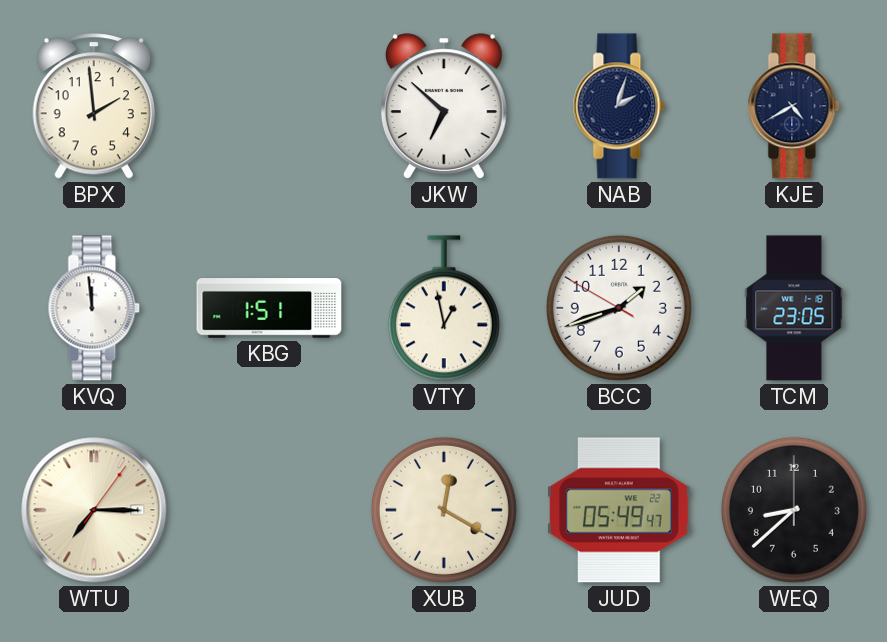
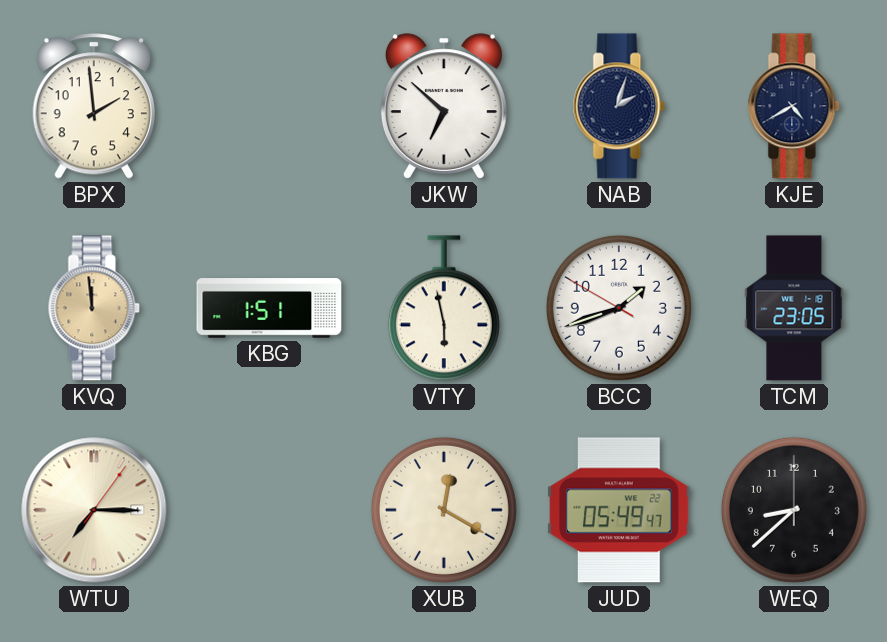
KVQ dial: white -> champagne
VTY: 12:58 -> 5:58
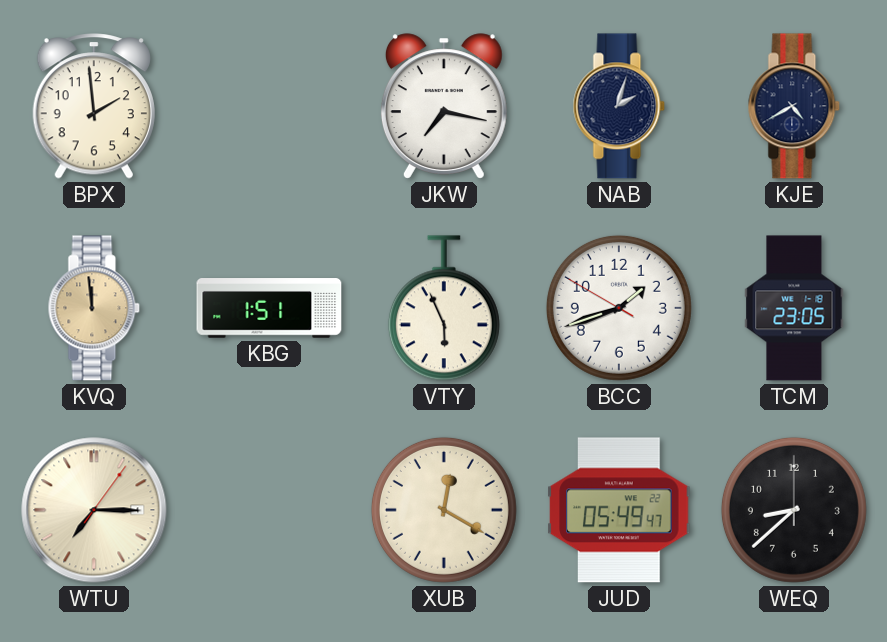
JKW: 6:52 -> 7:17
VTY: 5:58 -> 5:56
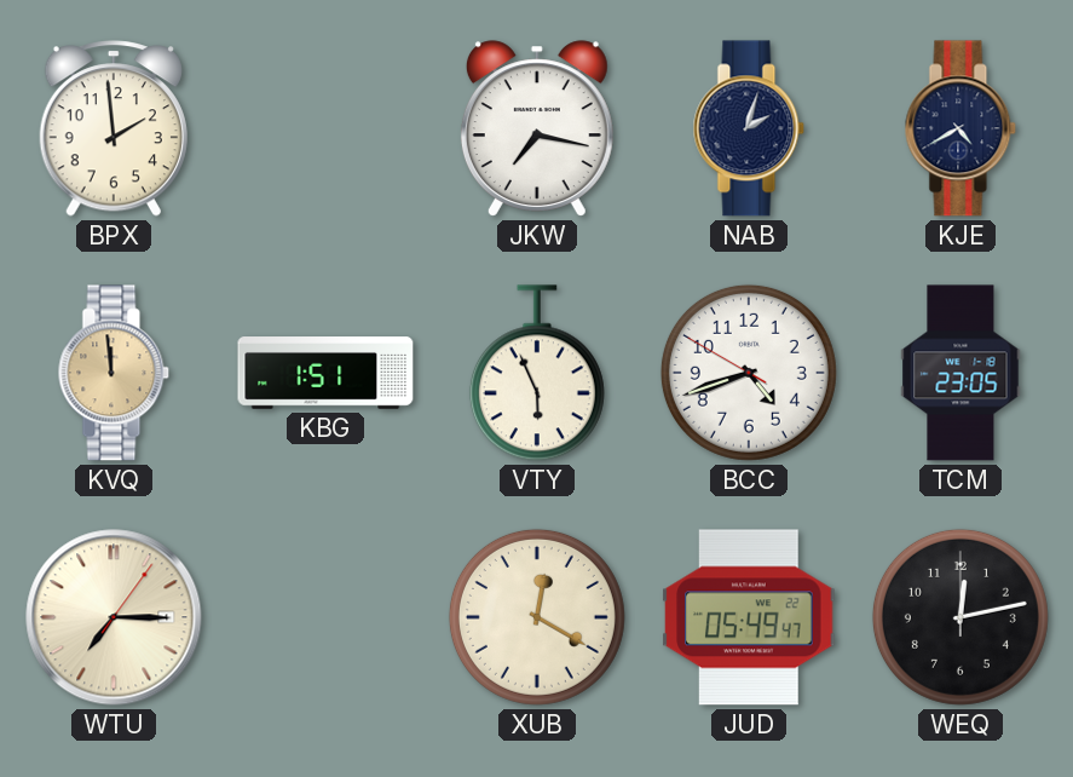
BCC: 1:41 -> 4:41
WEQ: 8:38 -> 12:13
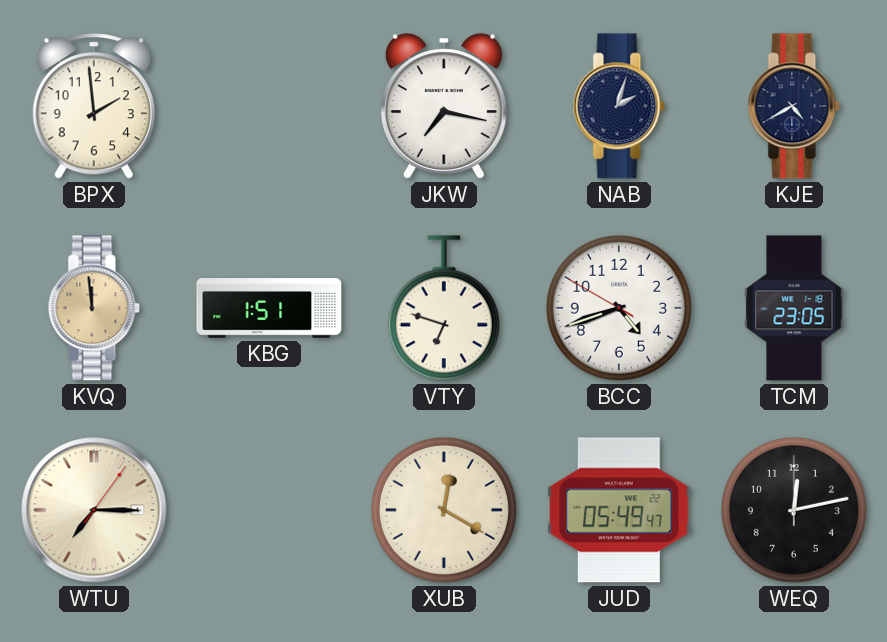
VTY: 5:56 -> 6:48
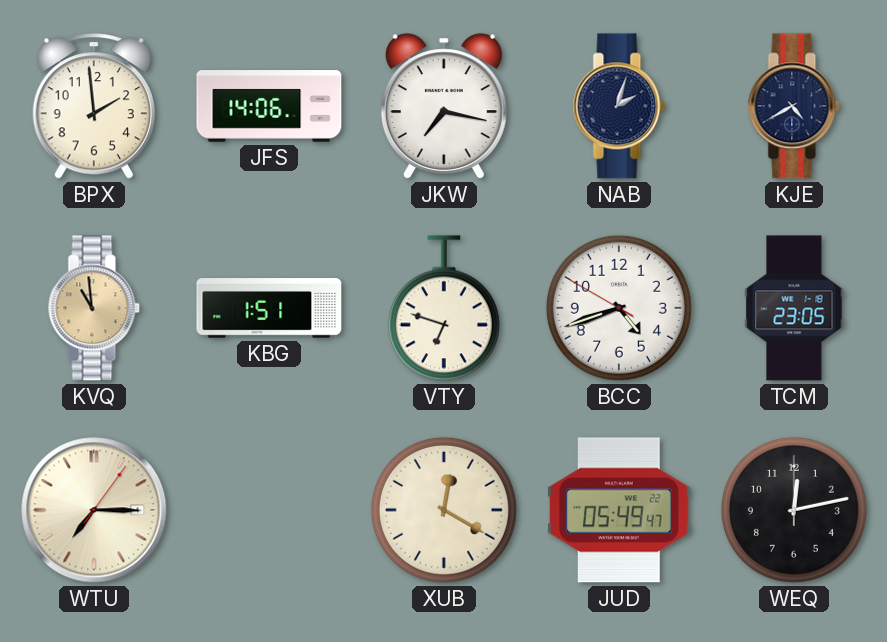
JFS: none -> 14:06
KVQ: 11:59 -> 10:59
